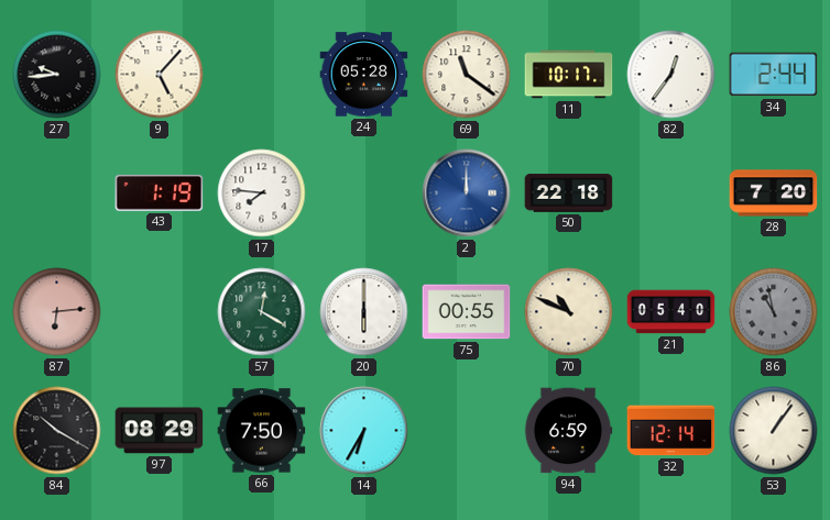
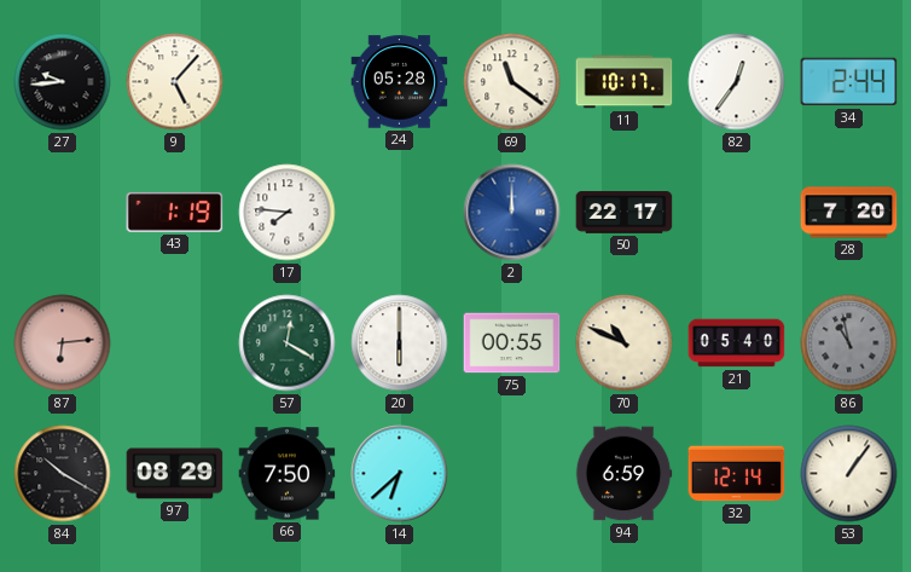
50: 22:18 -> 22:17
14: 6:35 -> 6:38
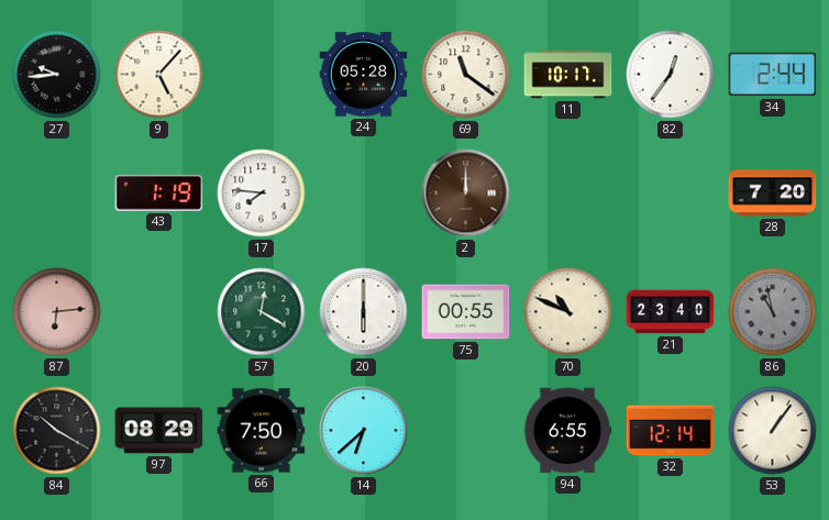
2 dial: blue -> brown
50: 22:17 -> none
21: 05:40 -> 23:40
94: 6:59 -> 6:55
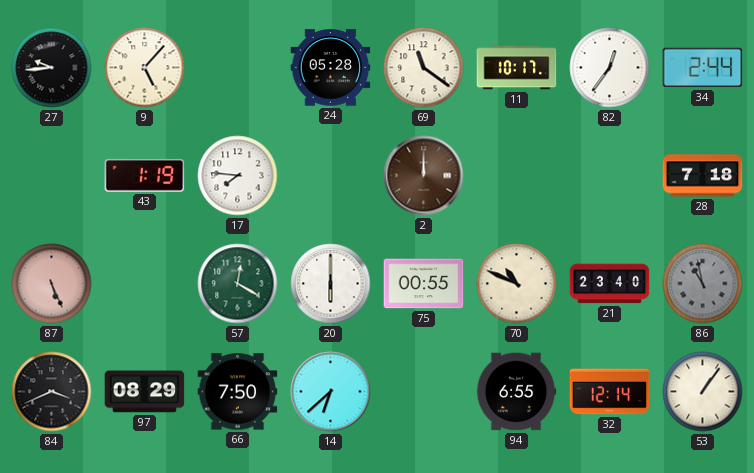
28: 7:20 -> 7:18
87: 6:14 -> 5:26
84: 10:20 -> 3:41
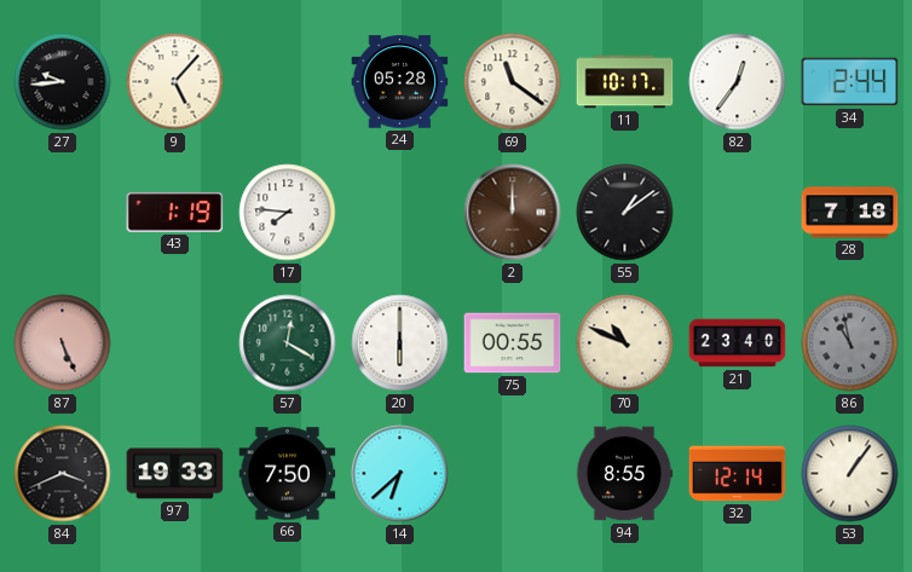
55: none -> 1:09
97: 08:29 -> 19:33
94: 6:55 -> 8:55
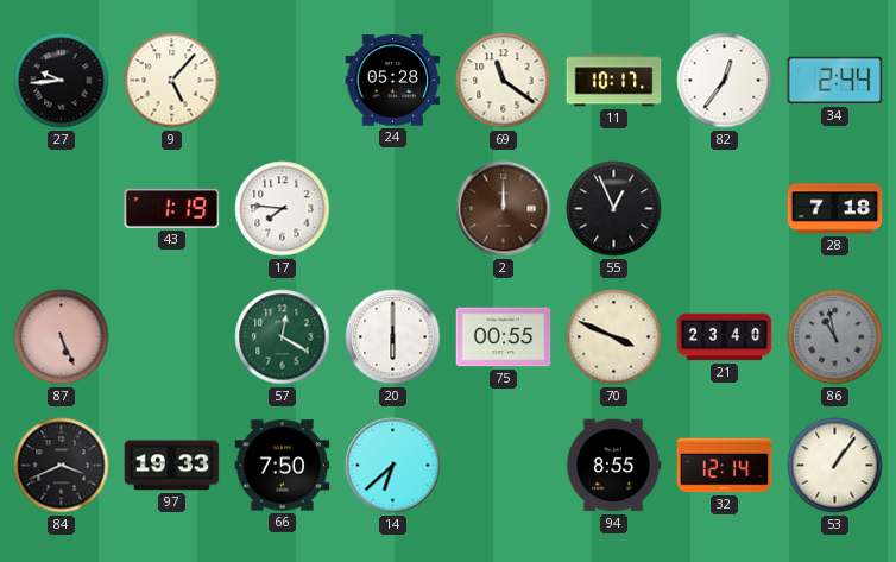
55: 1:09 -> 12:56
70: 10:49 -> 3:49
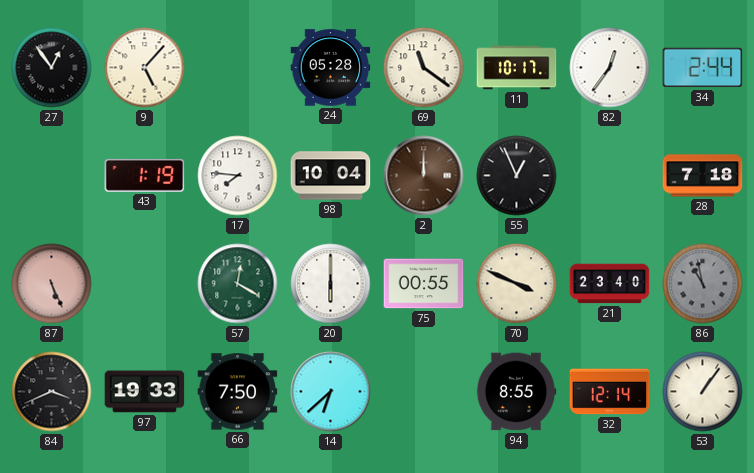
27: 9:44 -> 12:54
98: none -> 10:04
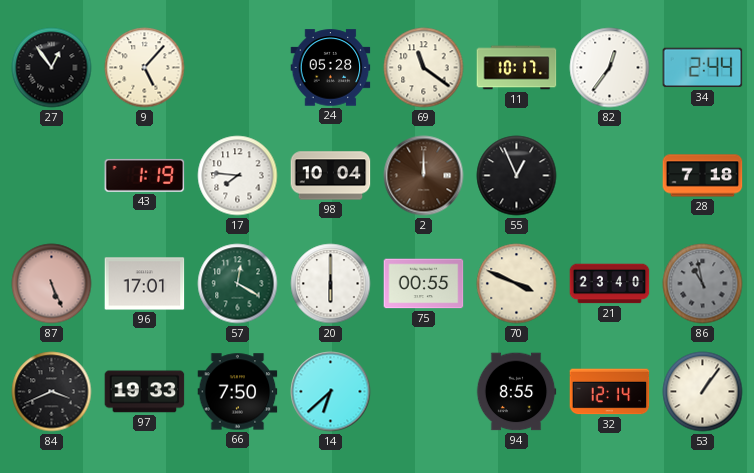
96: none -> 17:01
